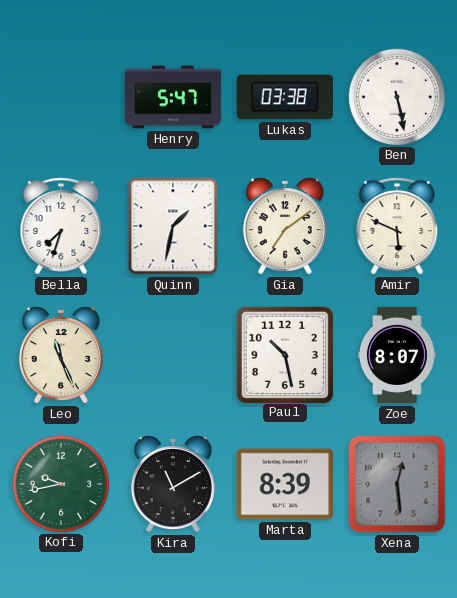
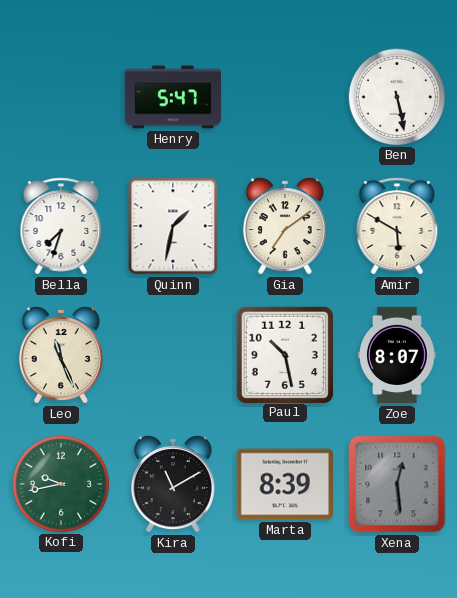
Lukas: 03:38 -> none
Amir: 5:49 -> 5:50
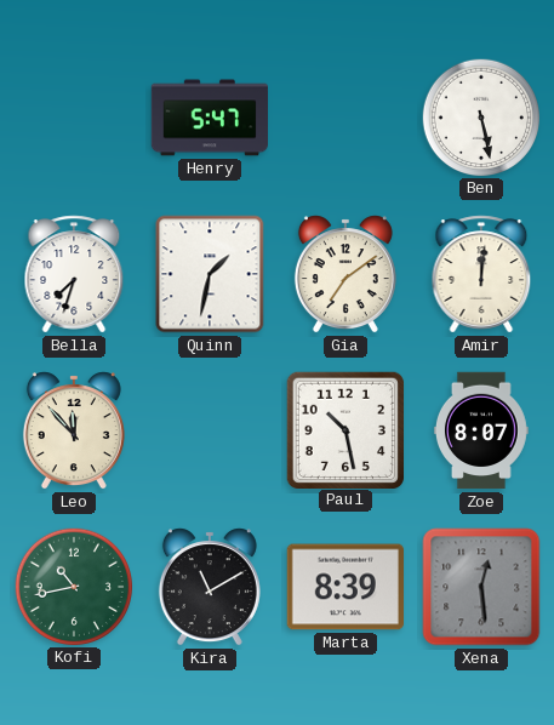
Amir: 5:50 -> 12:01
Leo: 11:26 -> 11:53
Kofi: 9:43 -> 10:43
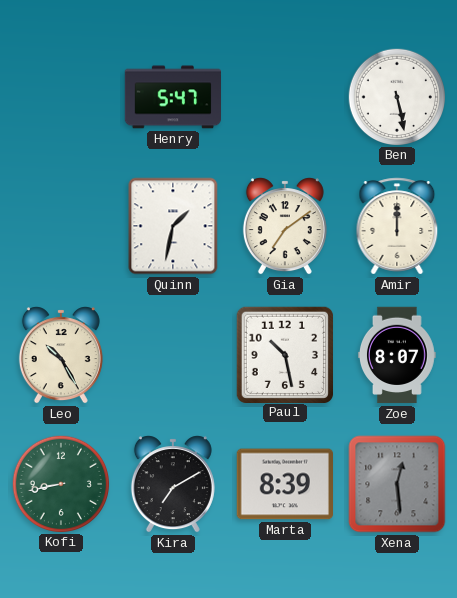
Bella: 7:33 -> none
Amir: 12:01 -> 12:00
Leo: 11:53 -> 10:25
Kofi: 10:43 -> 8:43
Kira: 11:10 -> 7:10
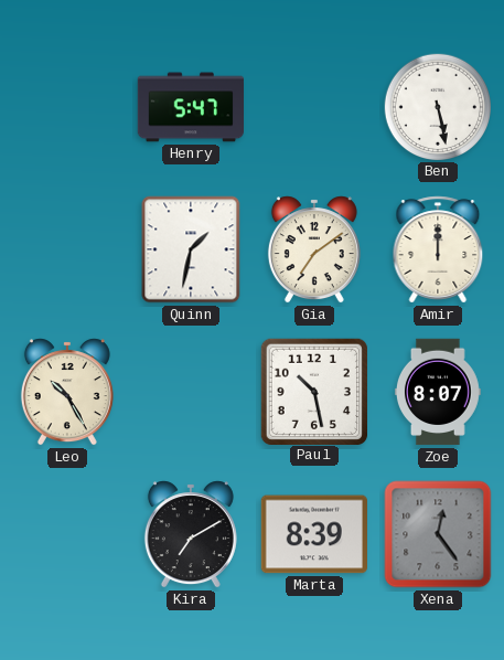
Kofi: 8:43 -> none
Xena: 12:29 -> 12:24
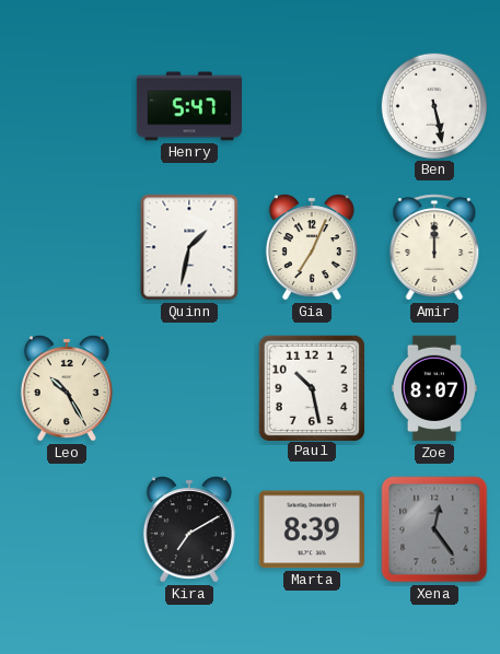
Gia: 7:09 -> 7:04
